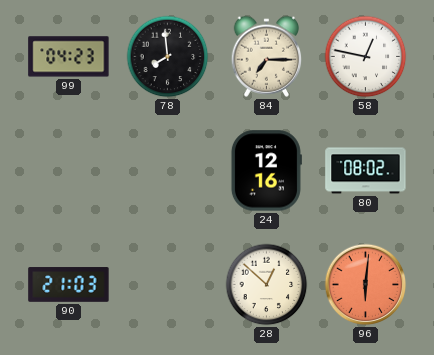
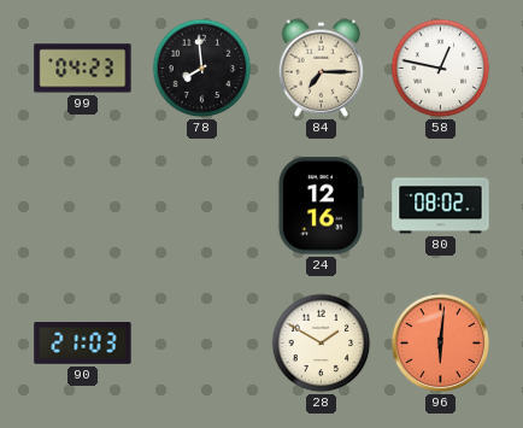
28: 12:52 -> 1:50
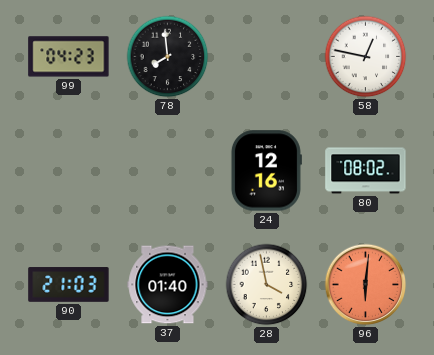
84: 7:15 -> none
37: none -> 01:40
28: 1:50 -> 3:58
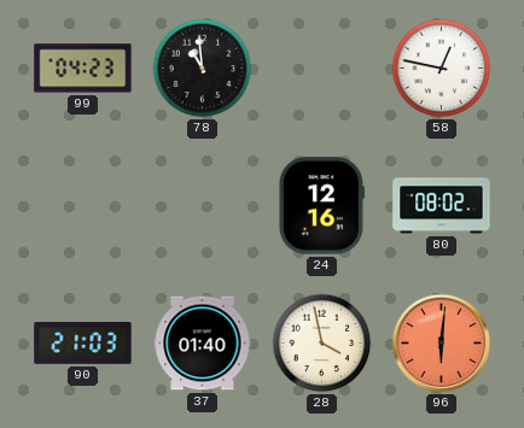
78: 7:59 -> 10:59
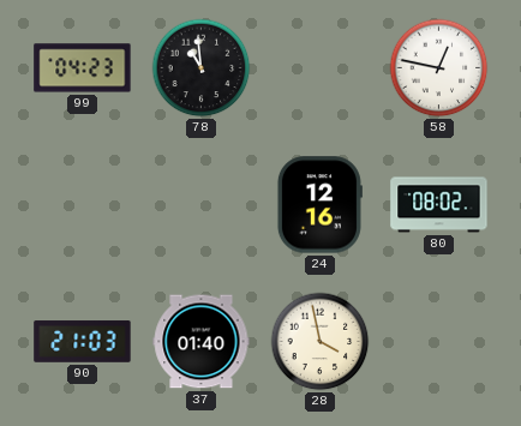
96: 6:01 -> none
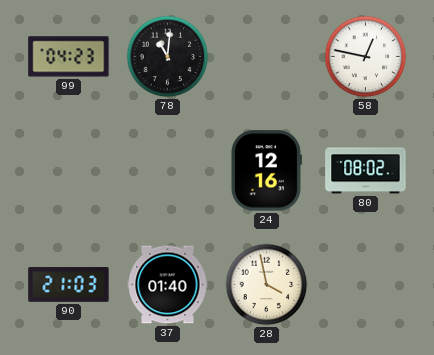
78: 10:59 -> 11:01
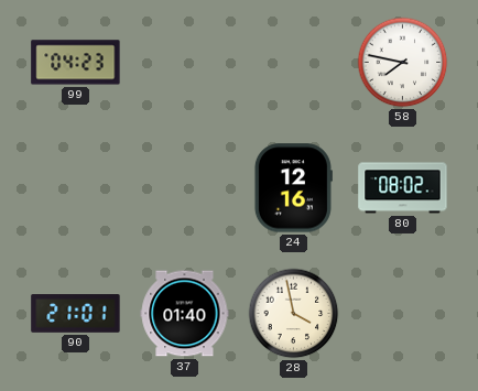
78: 11:01 -> none
58: 12:47 -> 7:47
90: 21:03 -> 21:01
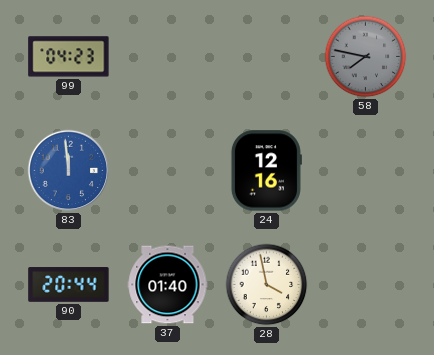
58 dial: white -> grey
83: none -> 11:59
80: 08:02 -> none
90: 21:01 -> 20:44
